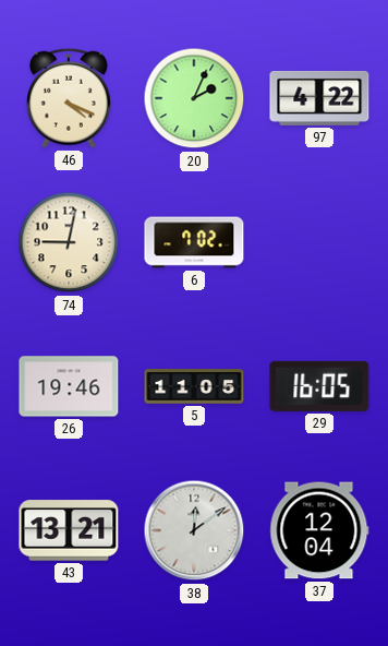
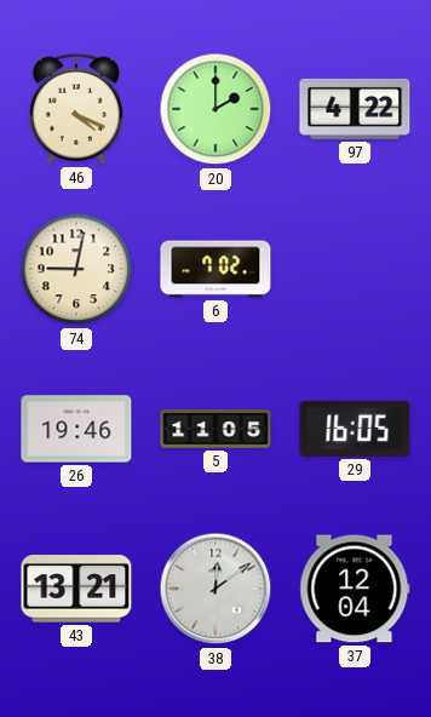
20: 2:04 -> 2:00
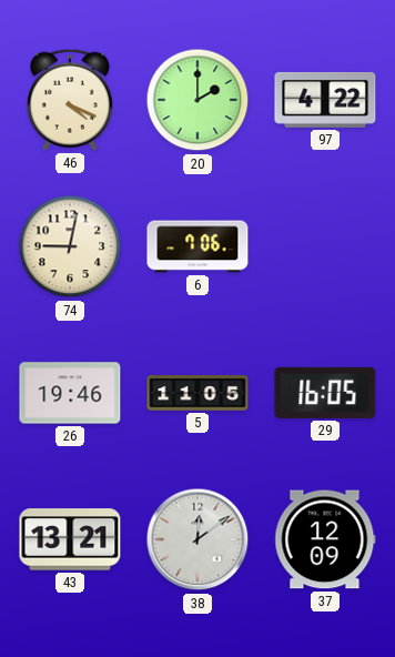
6: 7:02 -> 7:06
37: 12:04 -> 12:09
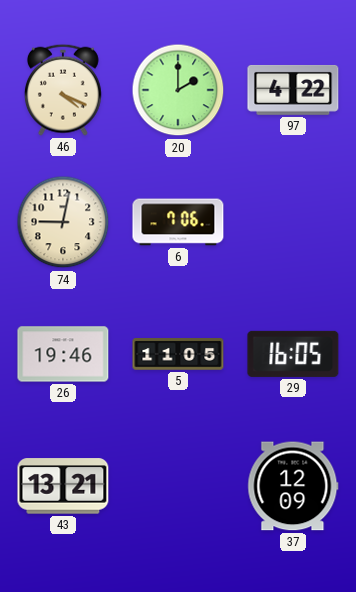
38: 12:09 -> none
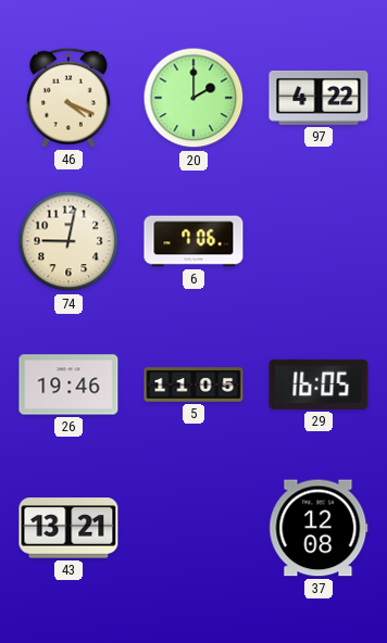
37: 12:09 -> 12:08
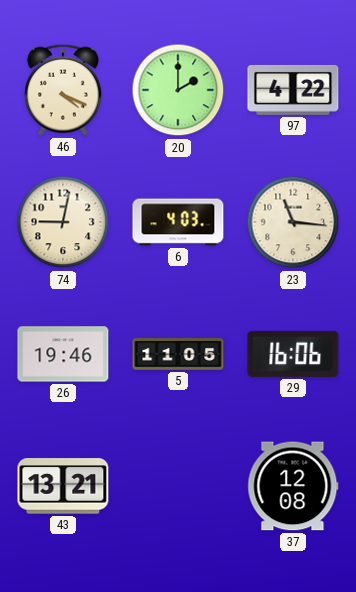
6: 7:06 -> 4:03
23: none -> 11:16
29: 16:05 -> 16:06
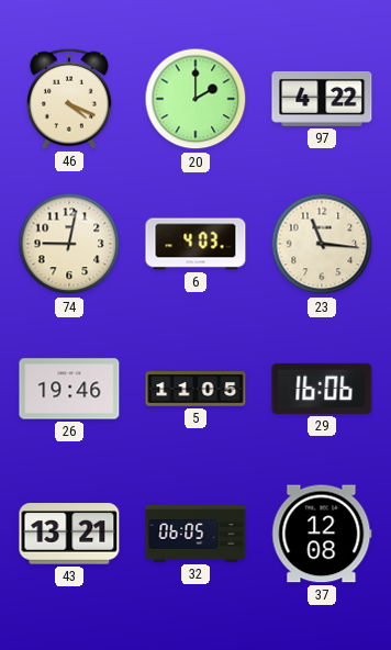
32: none -> 06:05
